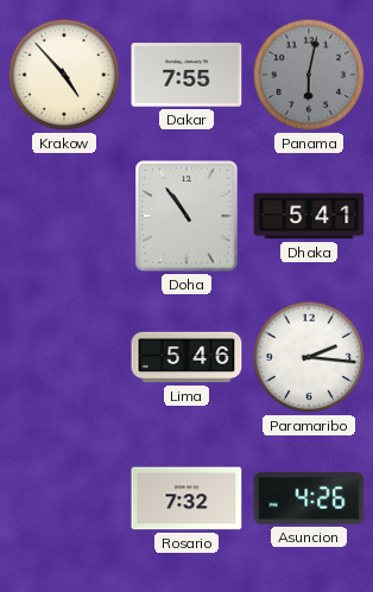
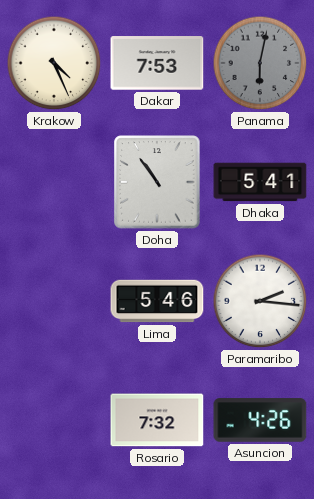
Krakow: 4:53 -> 4:26
Dakar: 7:55 -> 7:53
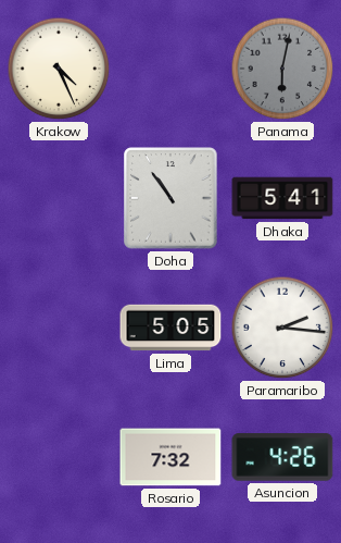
Dakar: 7:53 -> none
Lima: 5:46 -> 5:05
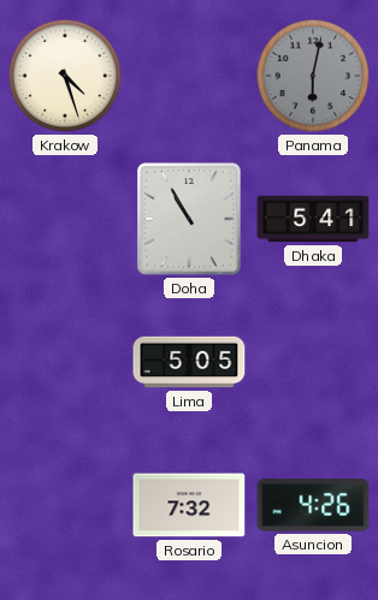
Krakow: 4:26 -> 4:27
Doha: 10:54 -> 10:55
Paramaribo: 2:16 -> none
